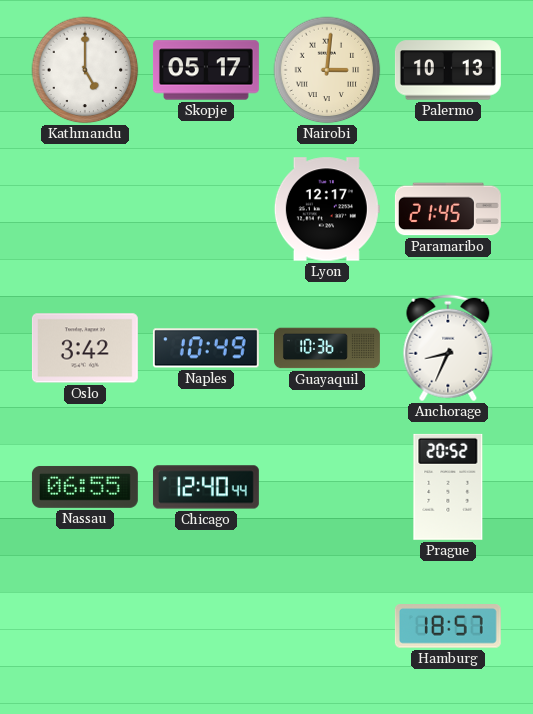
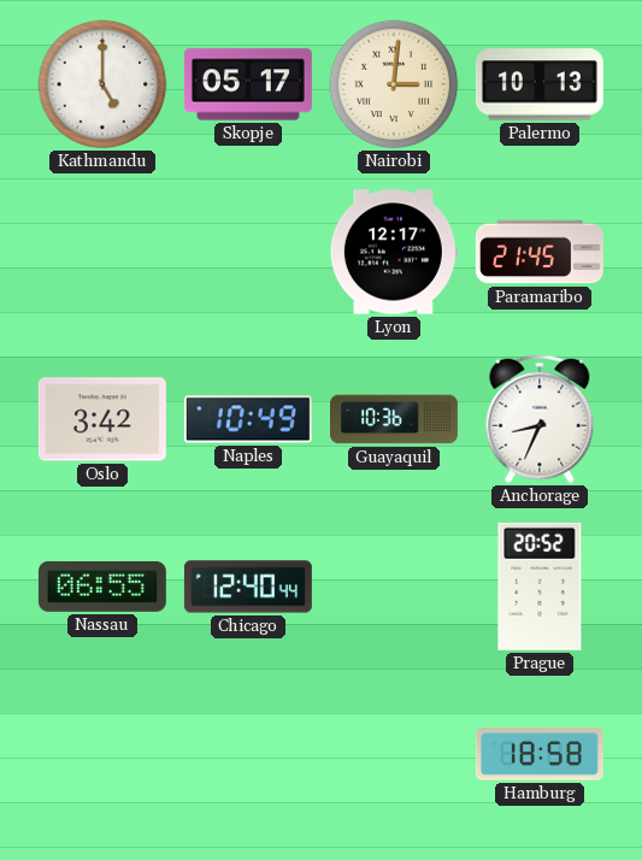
Hamburg: 18:57 -> 18:58
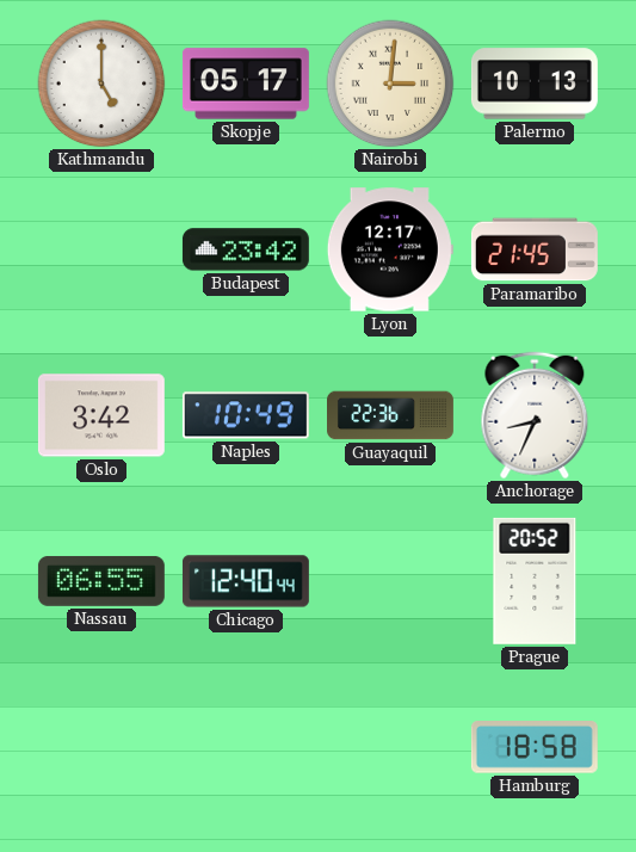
Budapest: none -> 23:42
Guayaquil: 10:36 -> 22:36
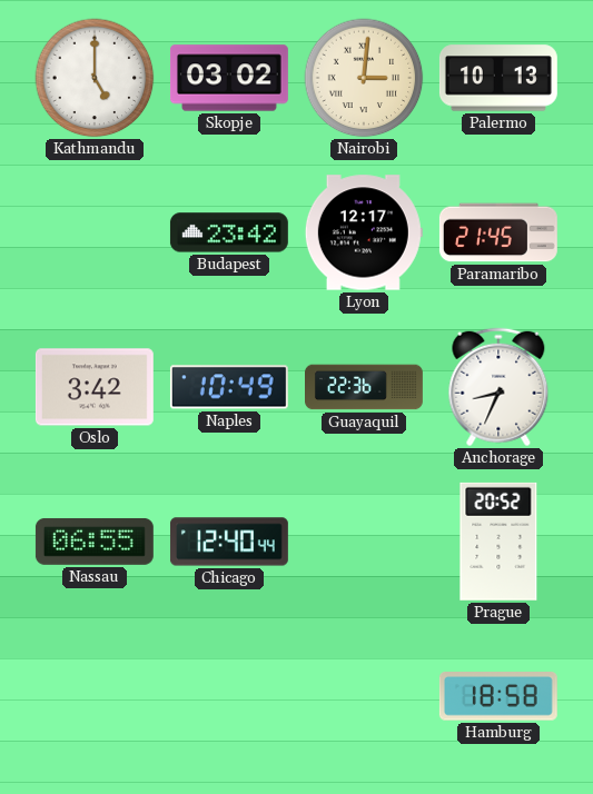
Skopje: 05:17 -> 03:02
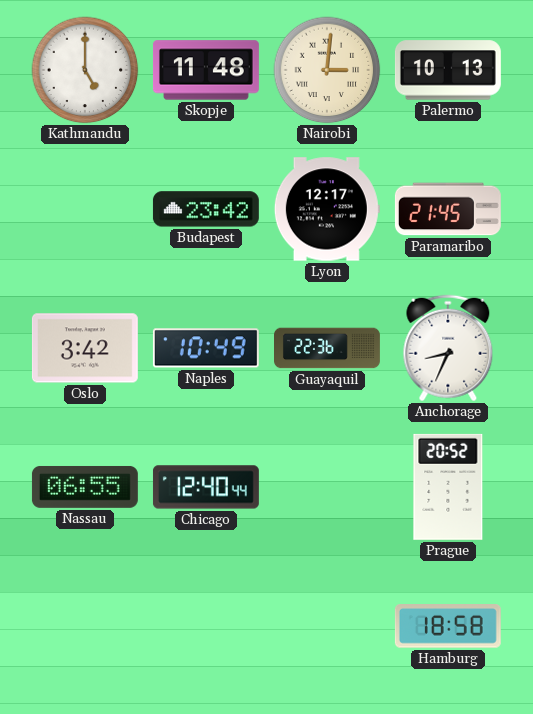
Skopje: 03:02 -> 11:48
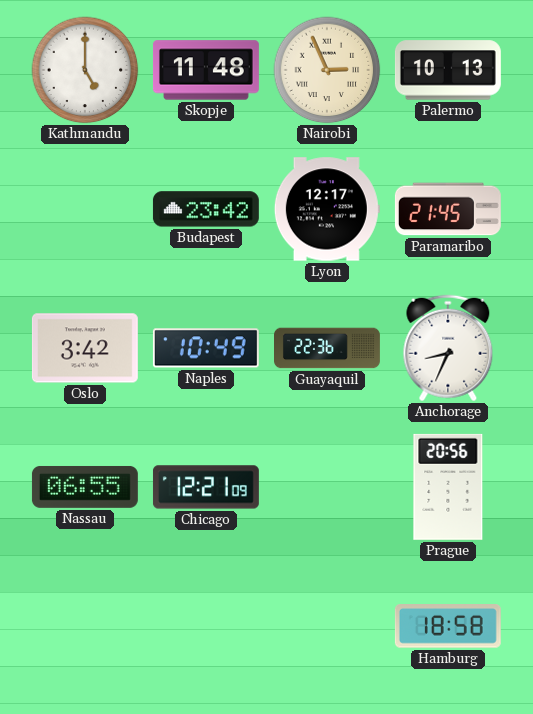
Nairobi: 3:01 -> 2:56
Chicago: 12:40 -> 12:21
Prague: 20:52 -> 20:56
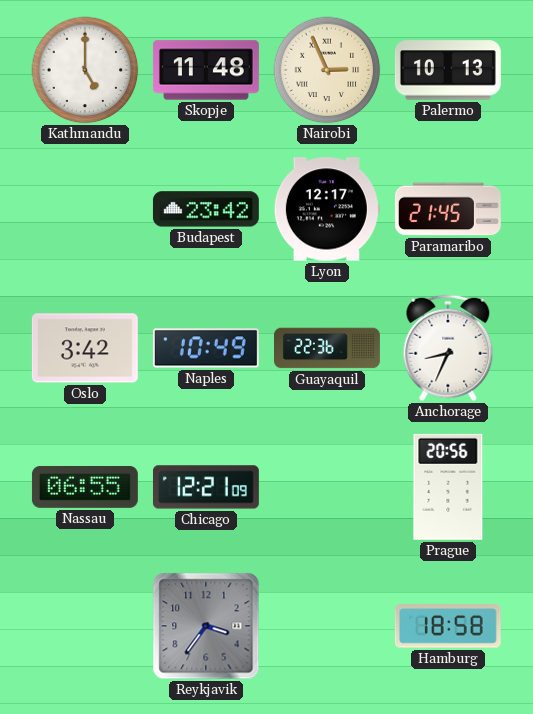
Reykjavik: none -> 3:36
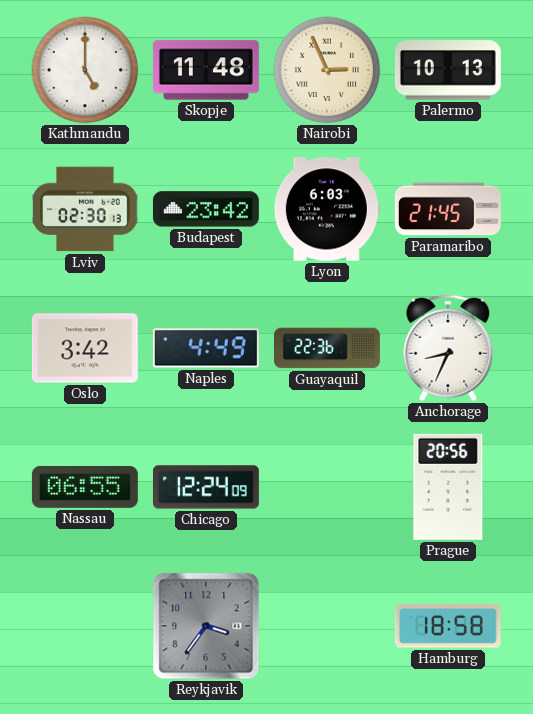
Lviv: none -> 02:30
Lyon: 12:17 -> 6:03
Naples: 10:49 -> 4:49
Chicago: 12:21 -> 12:24
